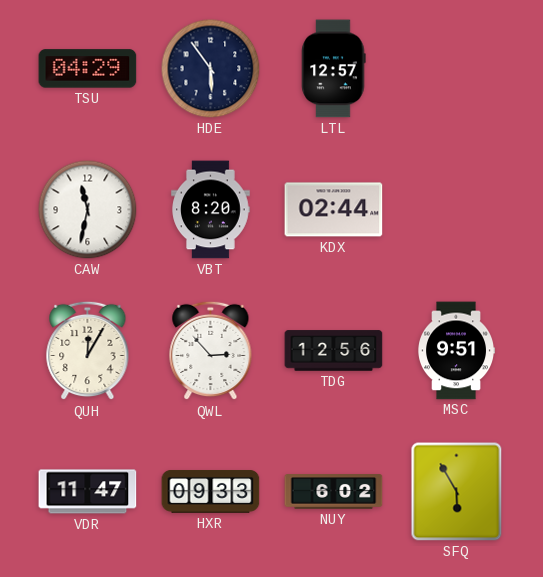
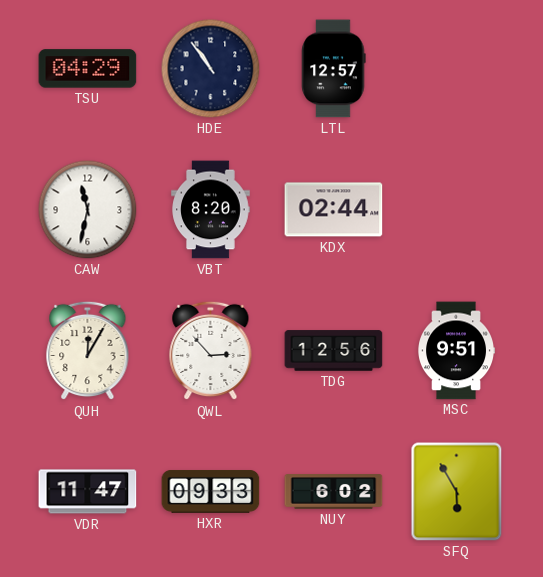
HDE: 5:54 -> 10:54
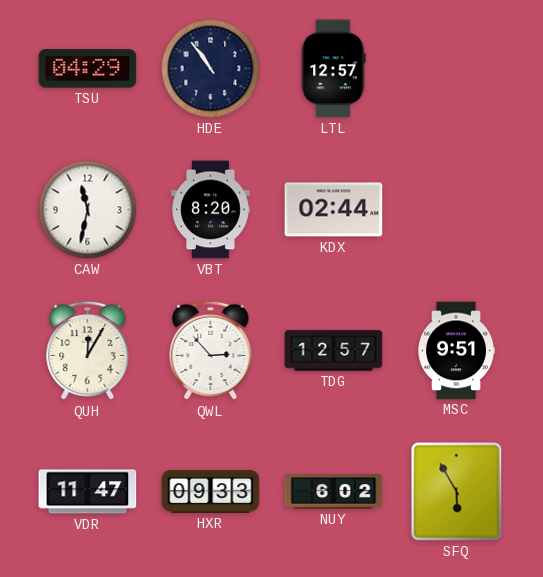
TDG: 12:56 -> 12:57
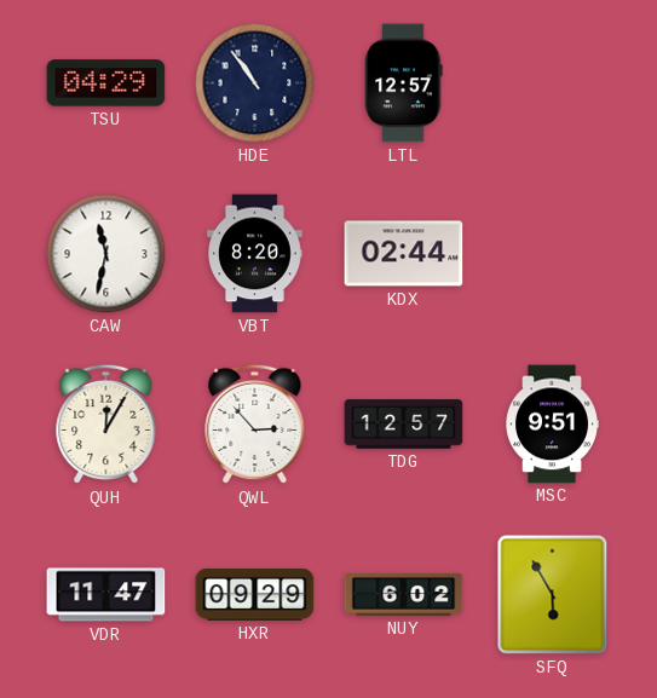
HXR: 09:33 -> 09:29
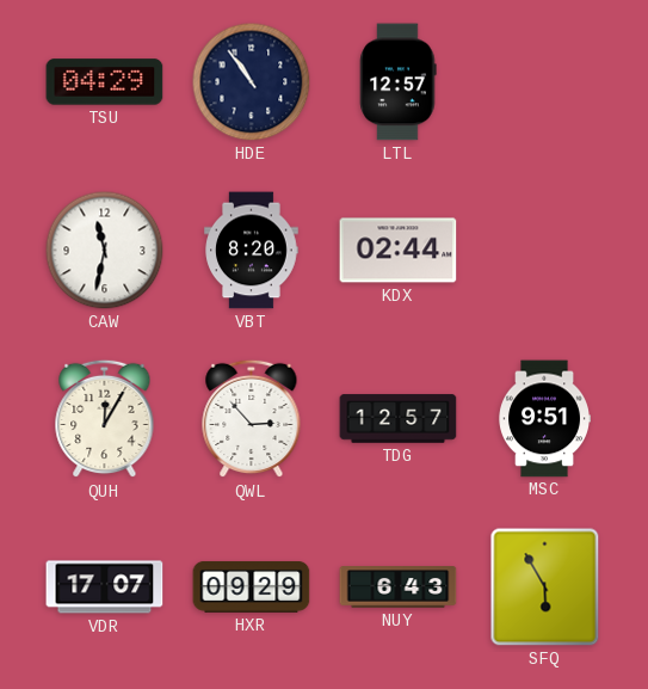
VDR: 11:47 -> 17:07
NUY: 6:02 -> 6:43
